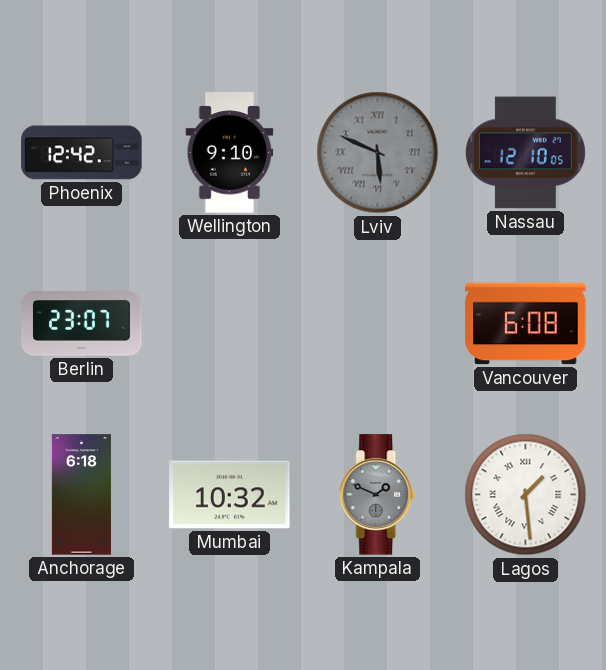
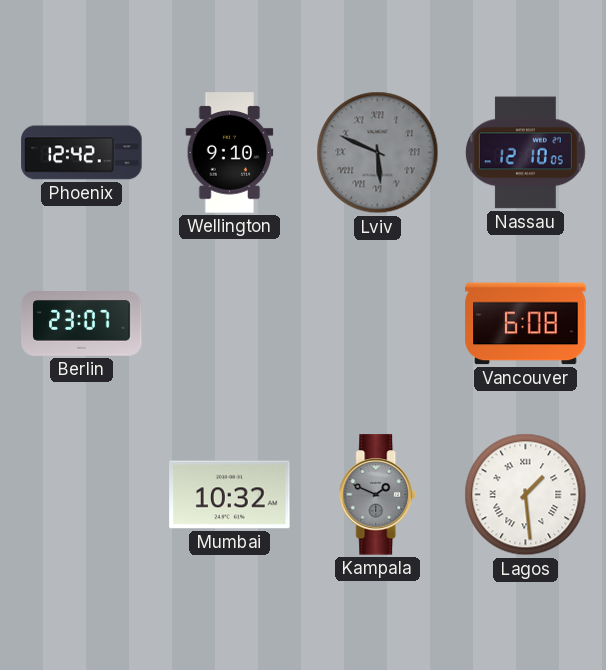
Anchorage: 6:18 -> none
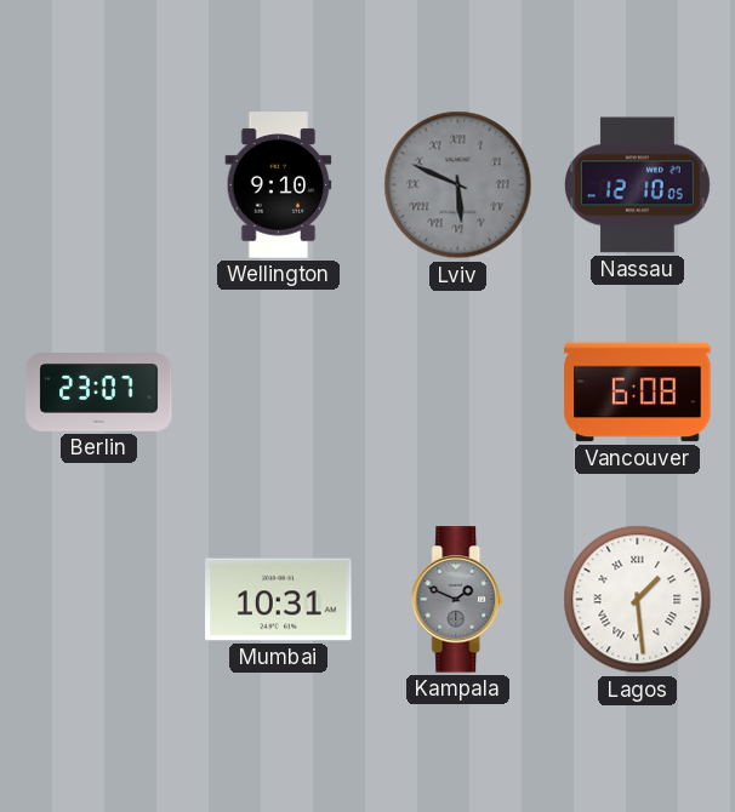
Phoenix: 12:42 -> none
Mumbai: 10:32 -> 10:31
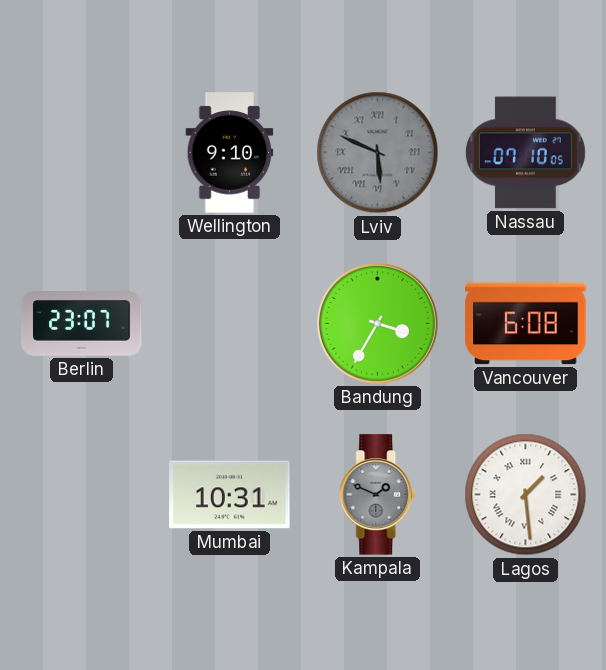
Nassau: 12:10 -> 07:10
Bandung: none -> 3:35
